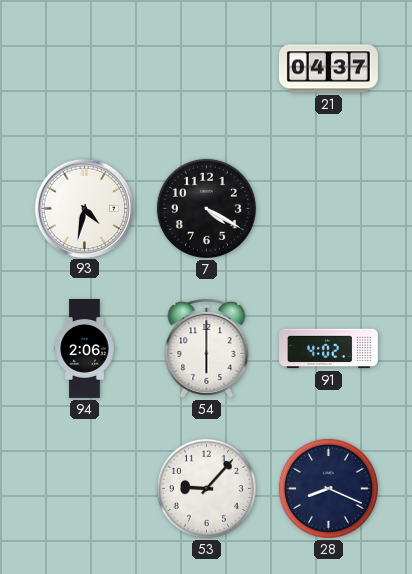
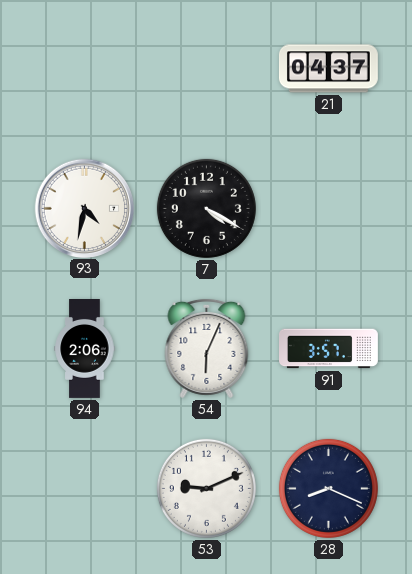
54: 6:00 -> 6:04
91: 4:02 -> 3:57
53: 9:07 -> 9:11
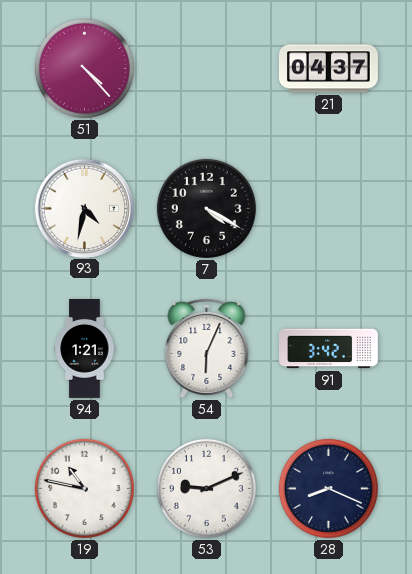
51: none -> 4:23
94: 2:06 -> 1:21
91: 3:57 -> 3:42
19: none -> 10:47
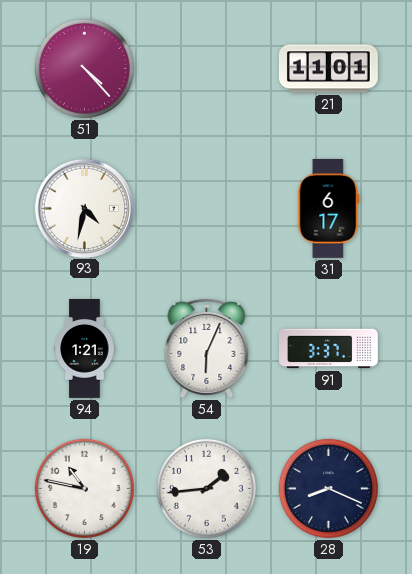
21: 04:37 -> 11:01
7: 4:20 -> none
31: none -> 6:17
91: 3:42 -> 3:37
53: 9:11 -> 1:44
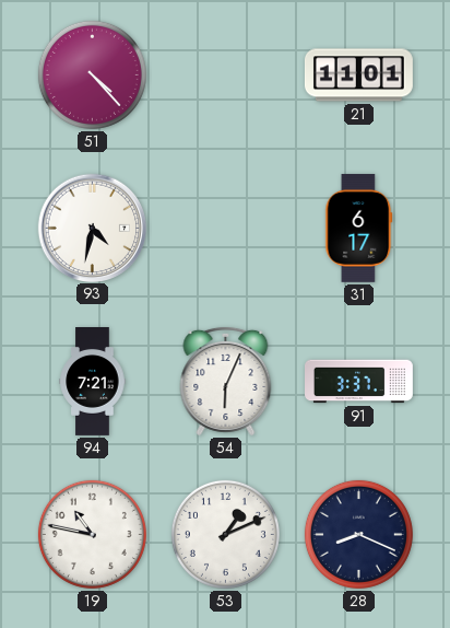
94: 1:21 -> 7:21
53: 1:44 -> 1:11
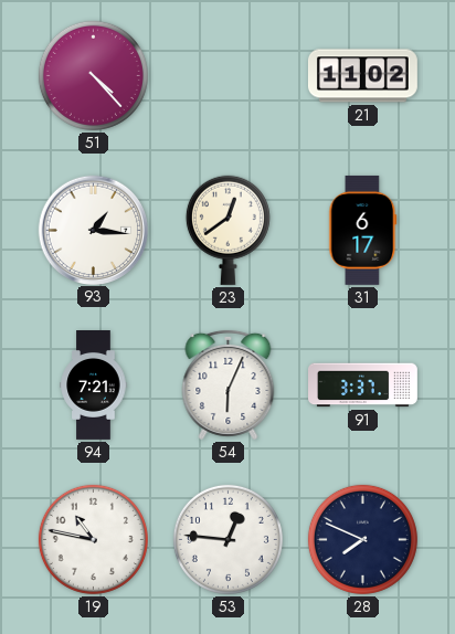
21: 11:01 -> 11:02
93: 4:32 -> 1:16
23: none -> 12:39
53: 1:11 -> 12:46
28: 8:19 -> 7:49
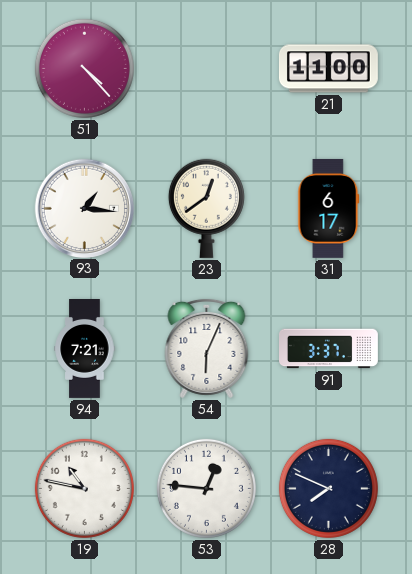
21: 11:02 -> 11:00
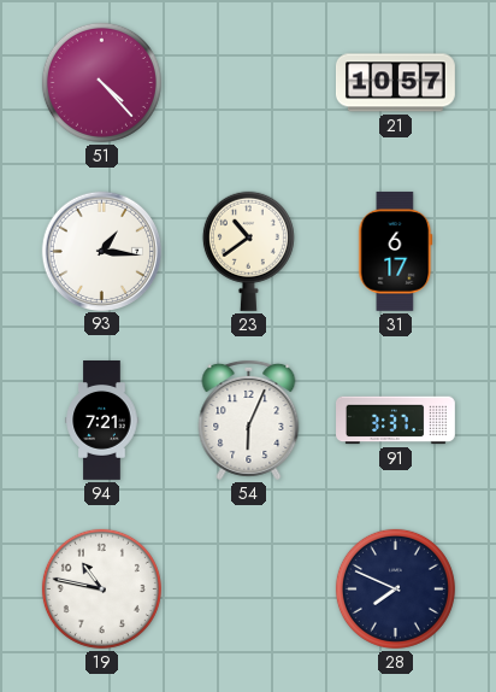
21: 11:00 -> 10:57
23: 12:39 -> 10:39
53: 12:46 -> none
